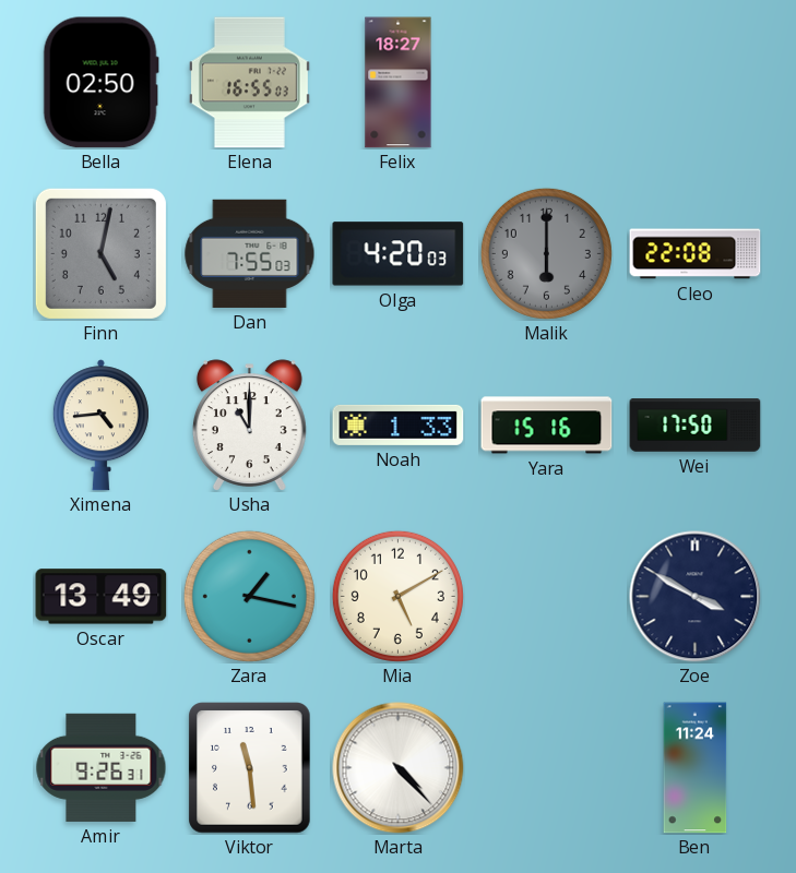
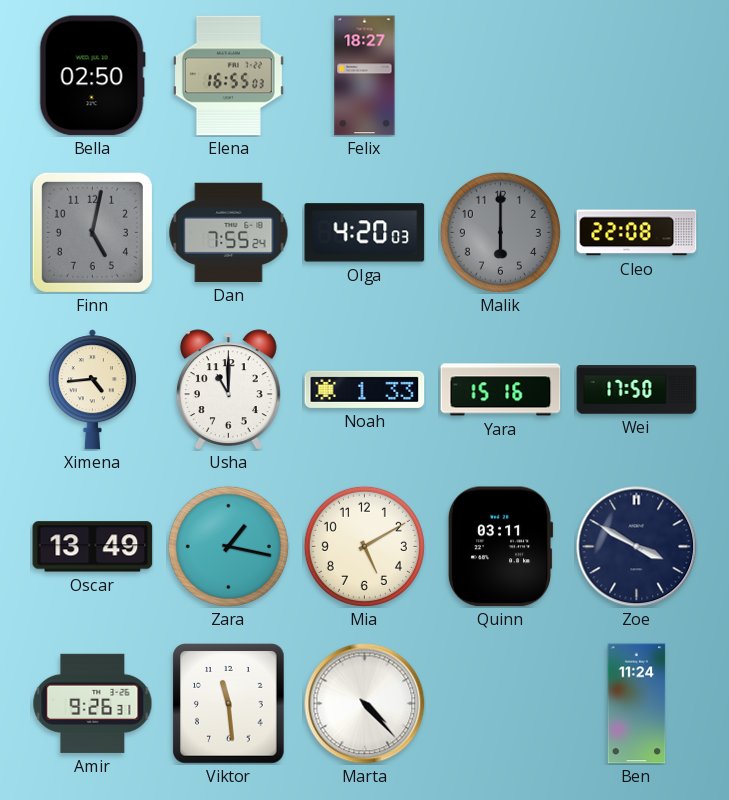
Dan: 7:55:03 -> 7:55:24
Quinn: none -> 03:11
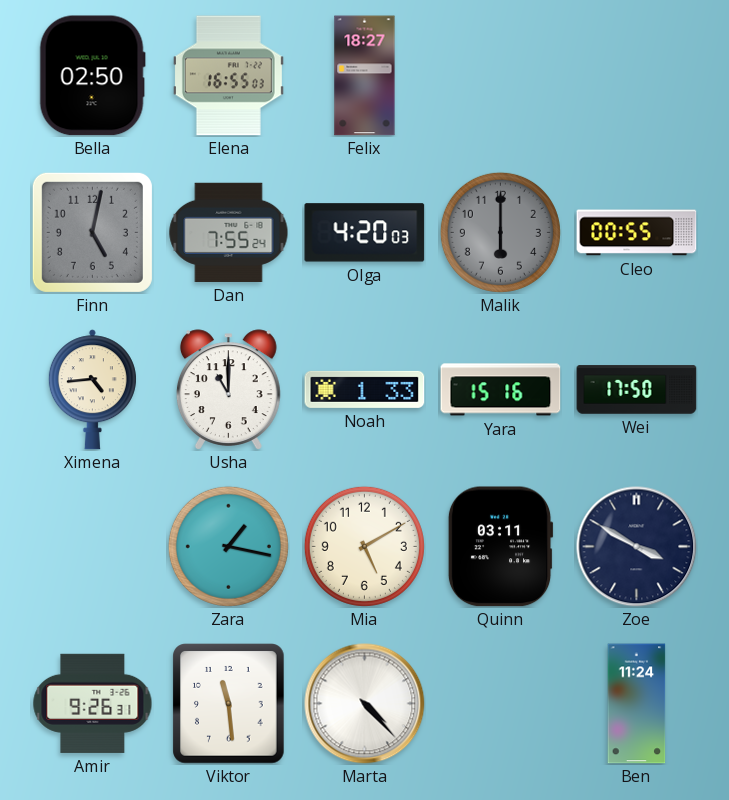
Cleo: 22:08 -> 00:55
Oscar: 13:49 -> none
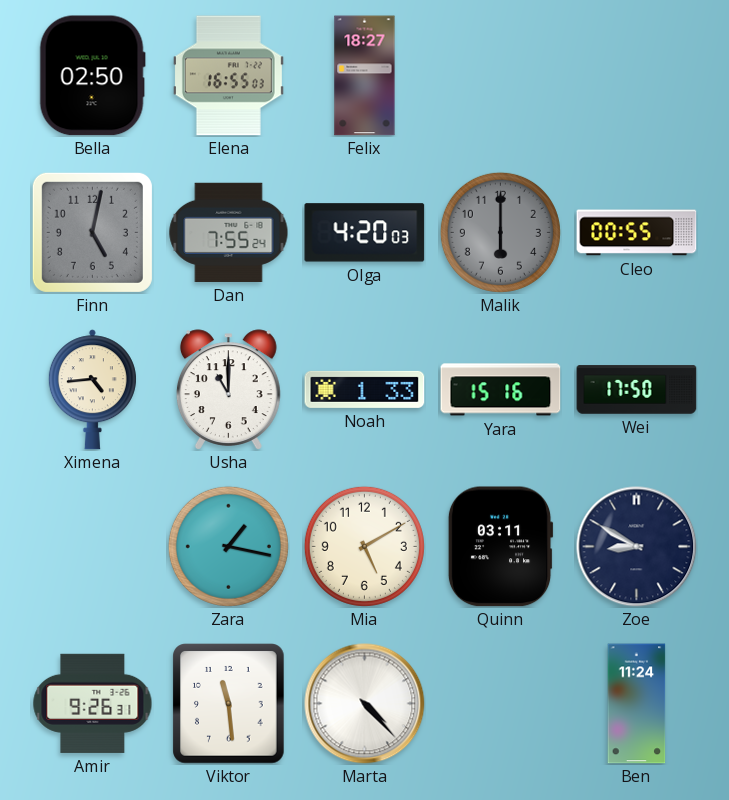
Zoe: 3:50 -> 8:50
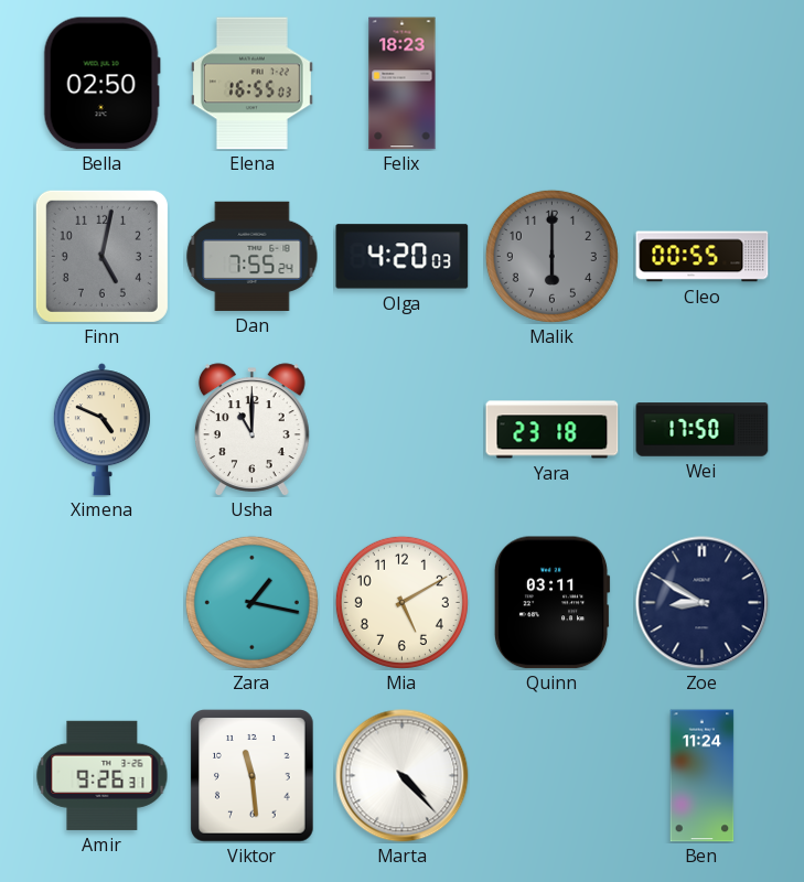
Felix: 18:27 -> 18:23
Ximena: 4:44 -> 4:49
Noah: 1:33 -> none
Yara: 15:16 -> 23:18
